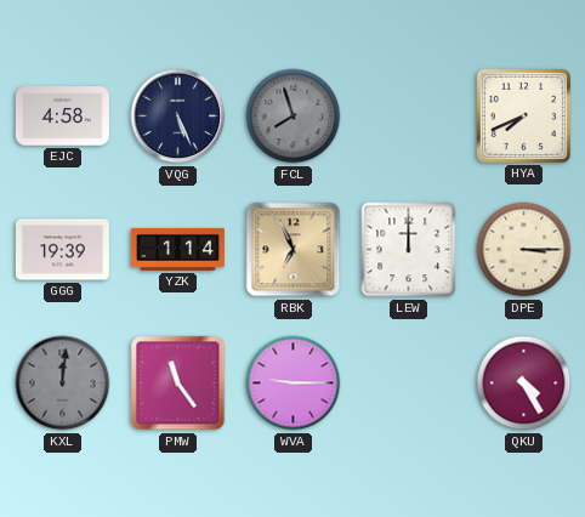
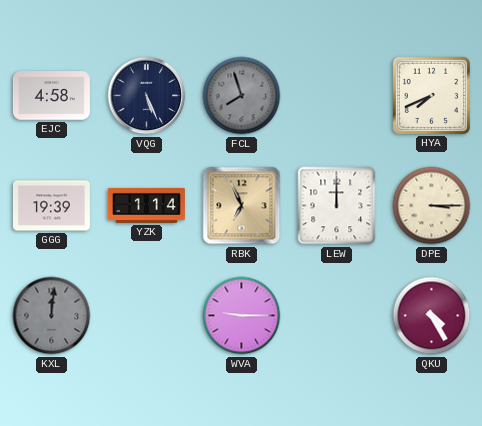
PMW: 11:24 -> none
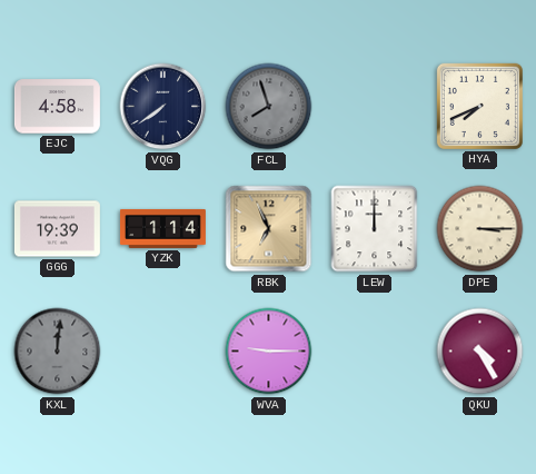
VQG: 5:26 -> 7:39
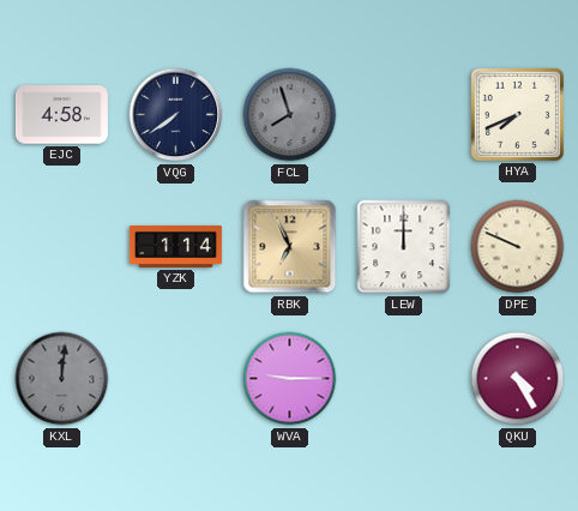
GGG: 19:39 -> none
DPE: 3:15 -> 9:49
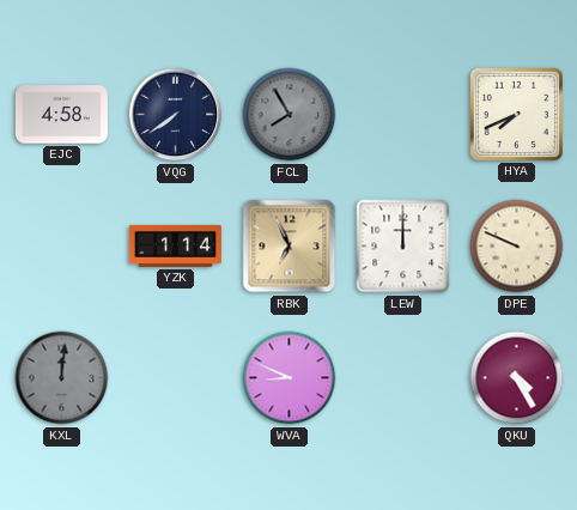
FCL: 7:57 -> 7:55
WVA: 9:15 -> 8:49
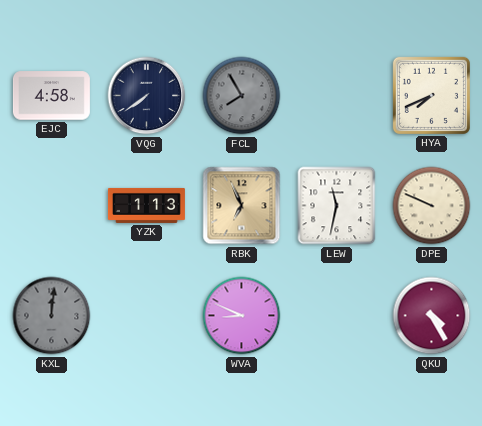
YZK: 1:14 -> 1:13
LEW: 12:00 -> 11:32
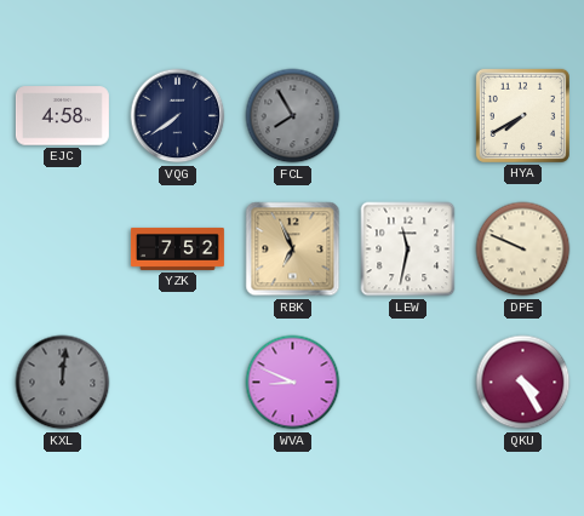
HYA: 7:41 -> 7:40
YZK: 1:13 -> 7:52
